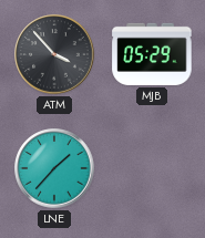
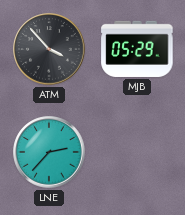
LNE: 1:37 -> 2:37
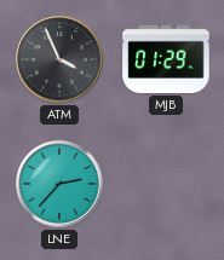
ATM: 3:53 -> 3:56
MJB: 05:29 -> 01:29
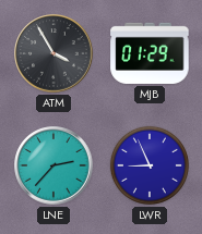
ATM: 3:56 -> 3:55
LWR: none -> 8:56
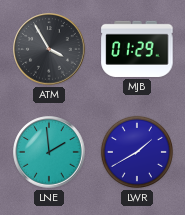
LNE: 2:37 -> 1:59
LWR: 8:56 -> 1:40
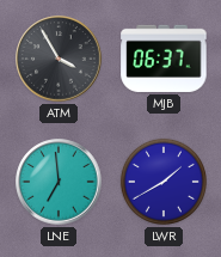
MJB: 01:29 -> 06:37
LNE: 1:59 -> 6:59
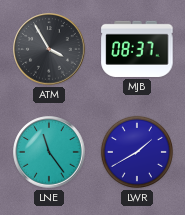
MJB: 06:37 -> 08:37
LNE: 6:59 -> 11:24
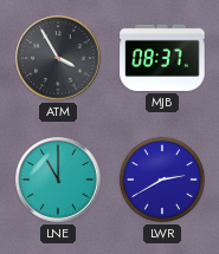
LNE: 11:24 -> 11:00
LWR: 1:40 -> 2:40
